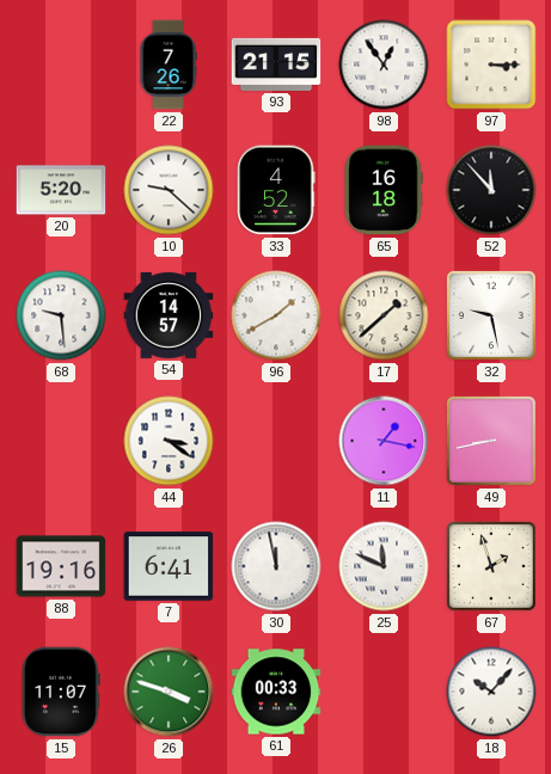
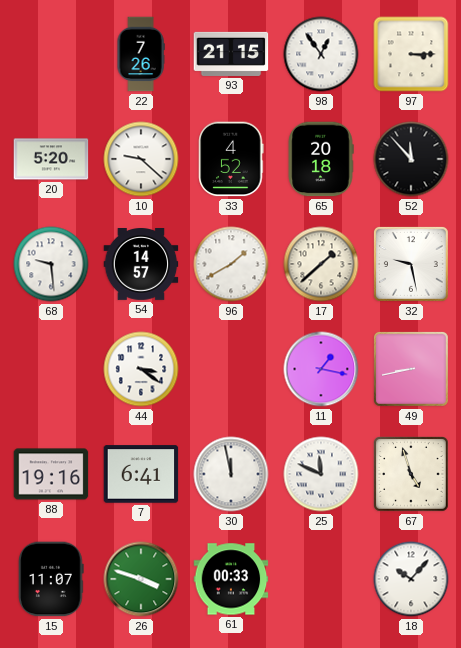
65: 16:18 -> 20:18
67: 1:57 -> 4:57
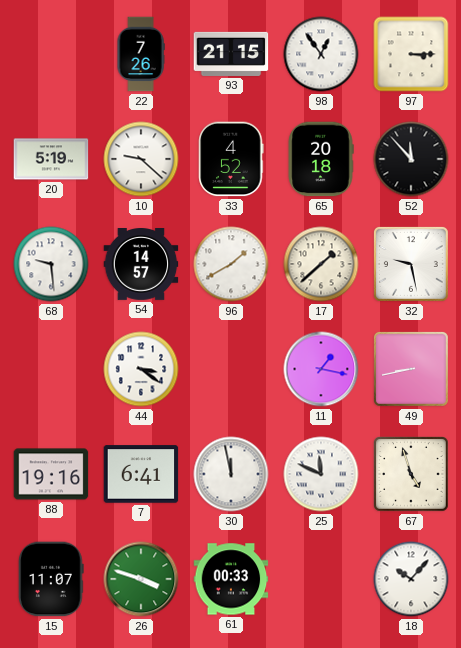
20: 5:20 -> 5:19
